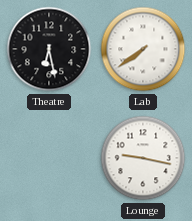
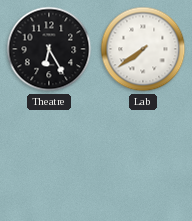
Theatre: 6:28 -> 6:25
Lounge: 9:17 -> none
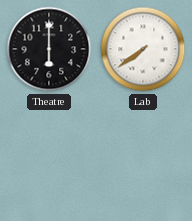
Theatre: 6:25 -> 6:00
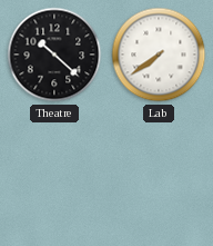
Theatre: 6:00 -> 10:22
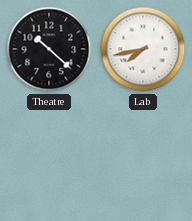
Lab: 7:39 -> 7:43
